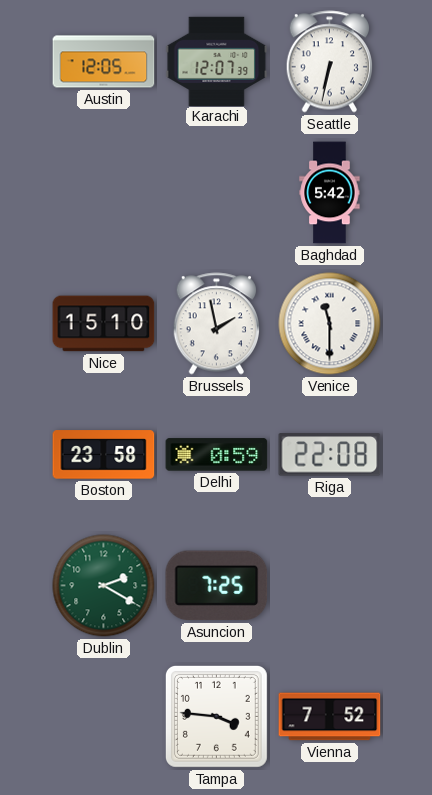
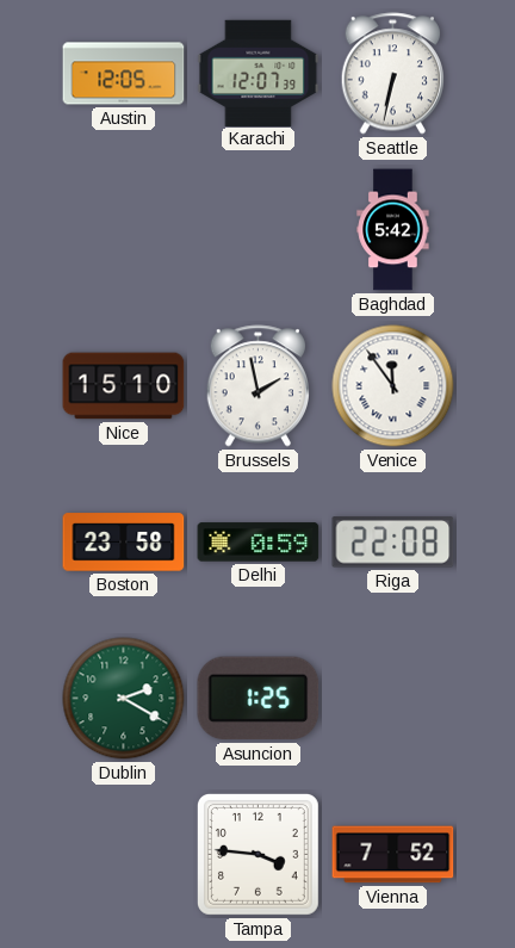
Venice: 11:30 -> 11:54
Asuncion: 7:25 -> 1:25
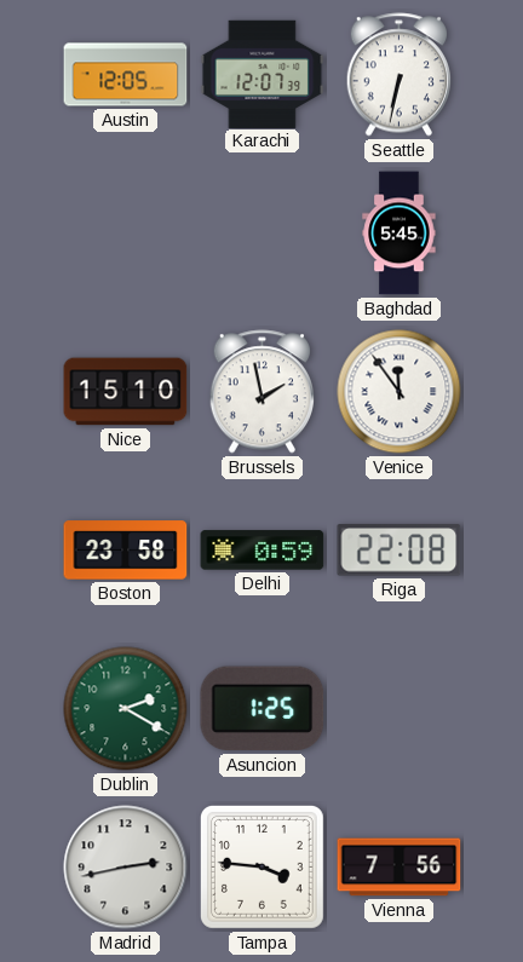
Baghdad: 5:42 -> 5:45
Madrid: none -> 2:43
Vienna: 7:52 -> 7:56
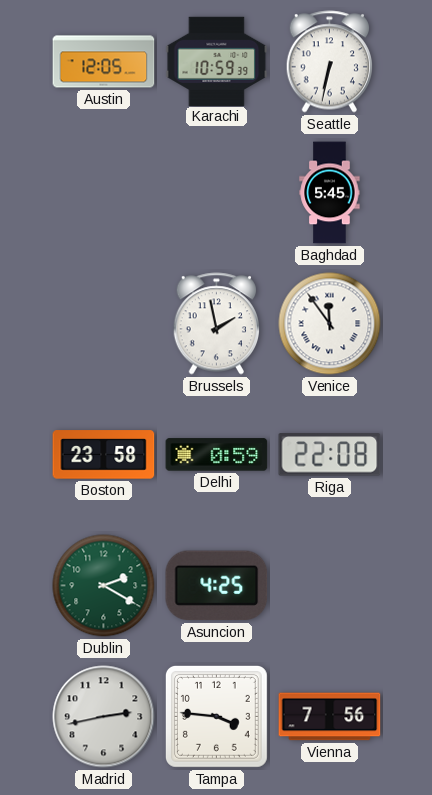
Karachi: 12:07 -> 10:59
Nice: 15:10 -> none
Asuncion: 1:25 -> 4:25
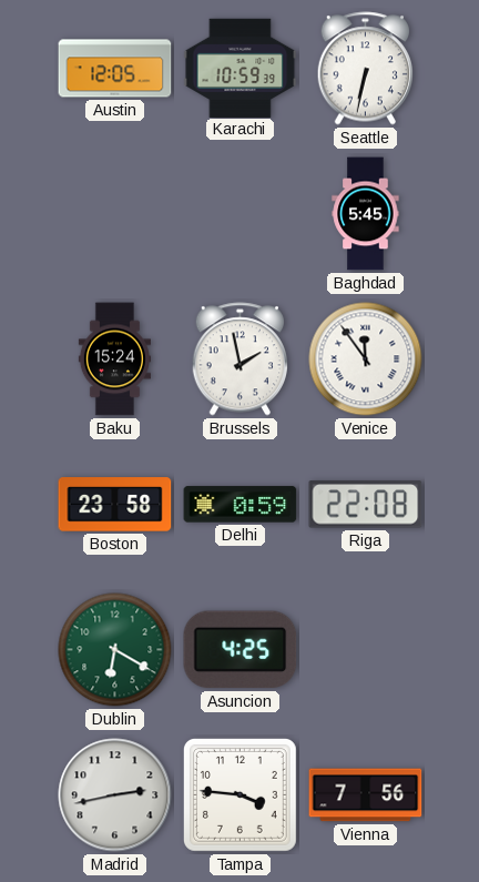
Baku: none -> 15:24
Dublin: 2:20 -> 6:20
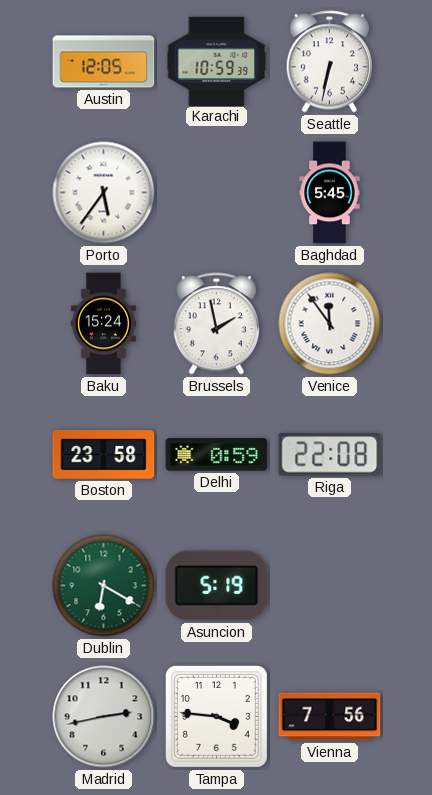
Porto: none -> 5:36
Asuncion: 4:25 -> 5:19
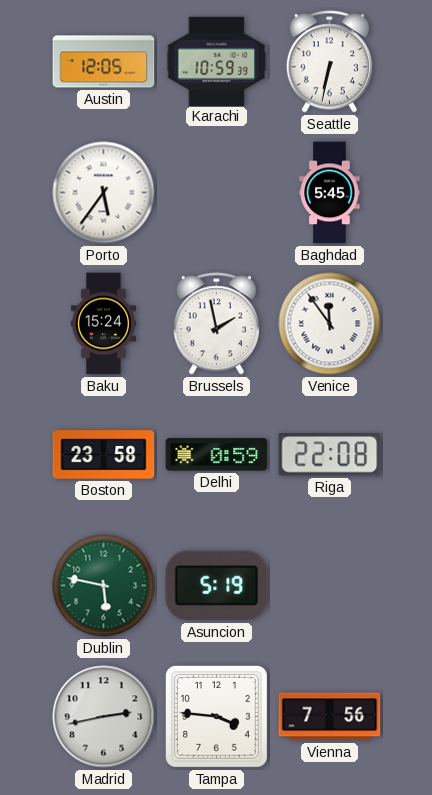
Dublin: 6:20 -> 5:47
